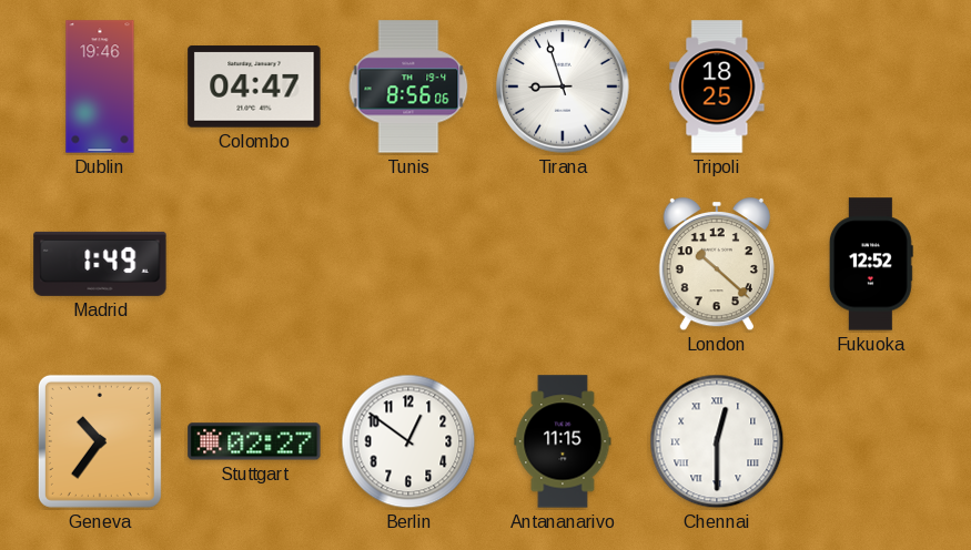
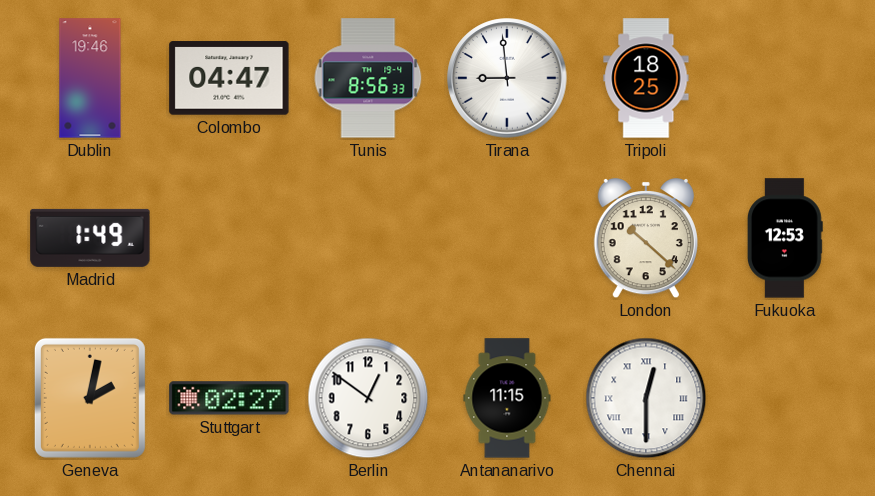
Tunis: 8:56:06 -> 8:56:33
Tirana: 8:57 -> 8:59
Fukuoka: 12:52 -> 12:53
Geneva: 10:36 -> 2:02
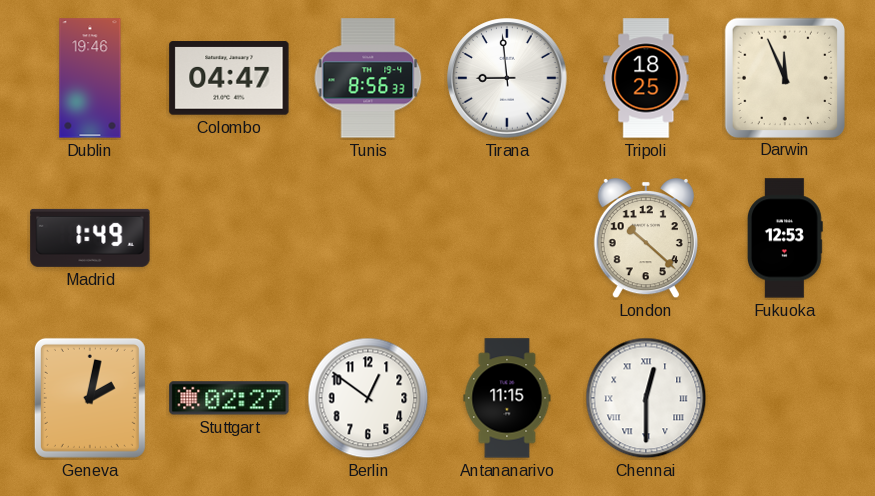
Darwin: none -> 11:56
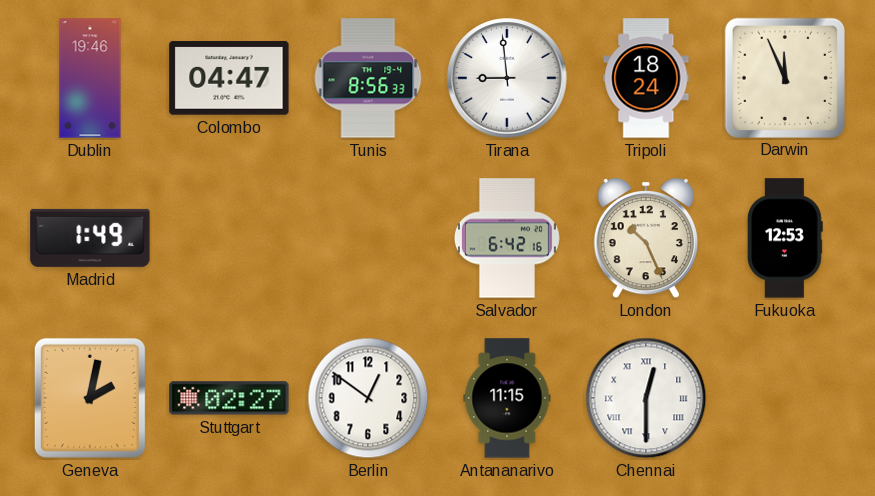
Tripoli: 18:25 -> 18:24
Salvador: none -> 6:42
London: 10:22 -> 10:26
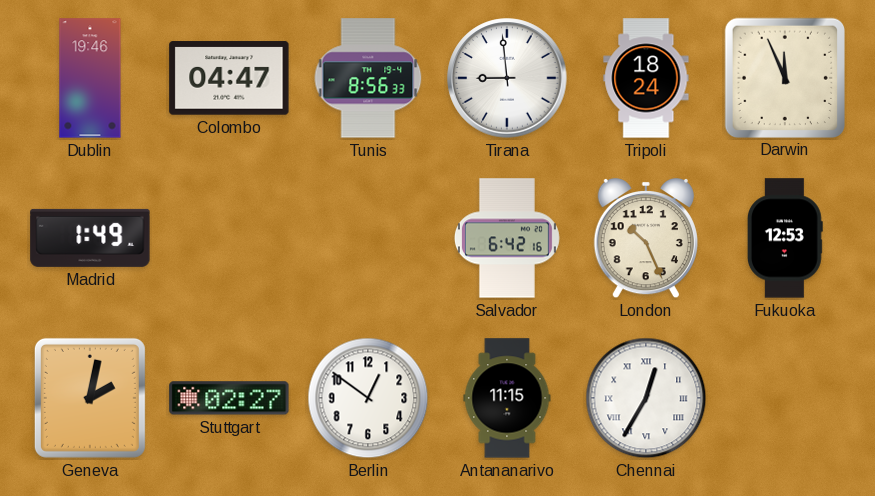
Chennai: 12:30 -> 12:35
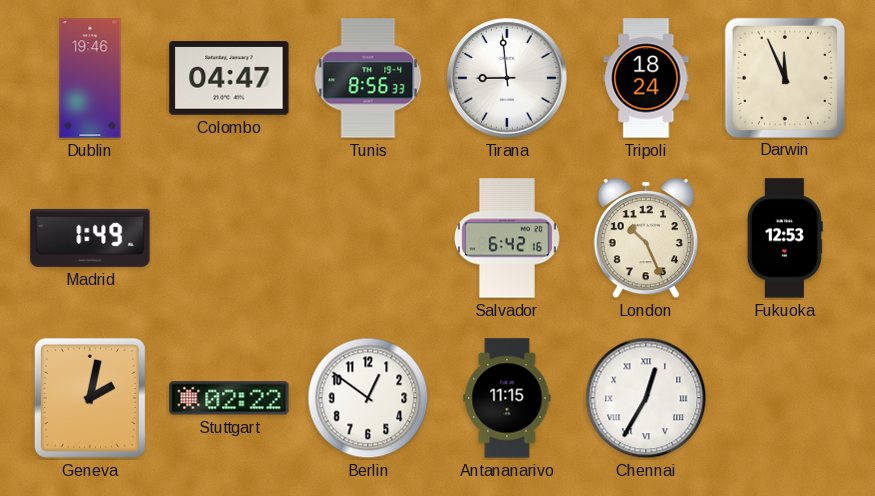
Stuttgart: 02:27 -> 02:22
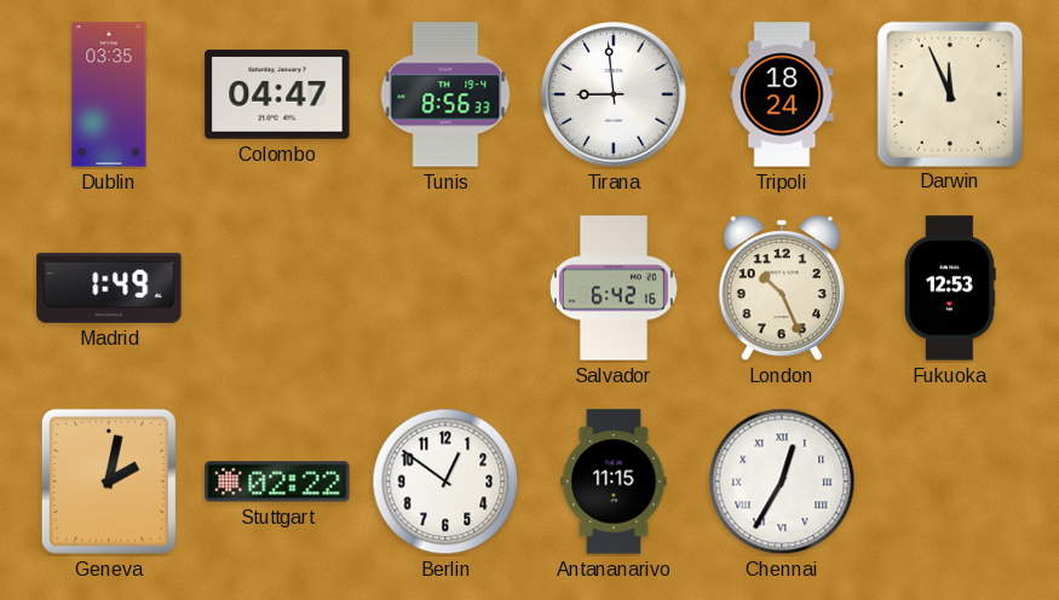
Dublin: 19:46 -> 03:35
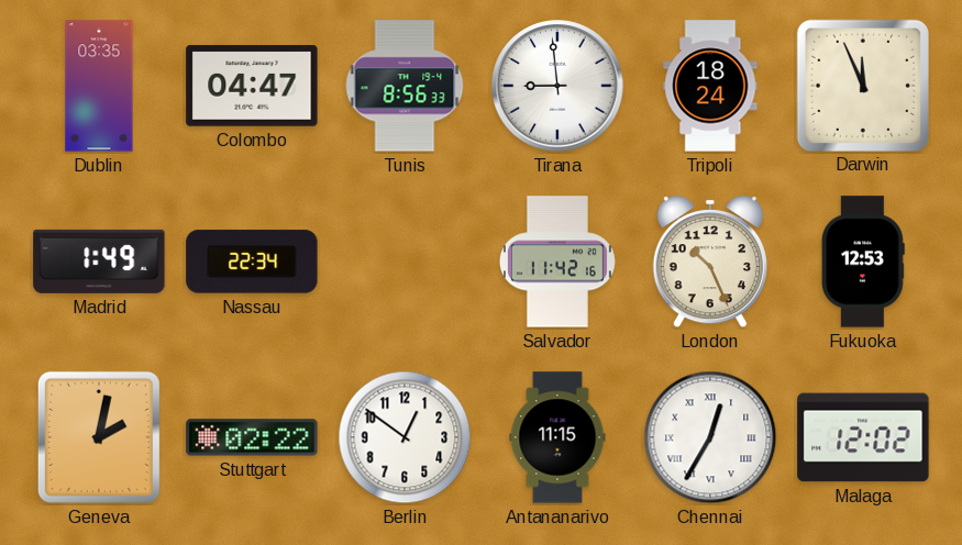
Nassau: none -> 22:34
Salvador: 6:42 -> 11:42
Malaga: none -> 12:02
